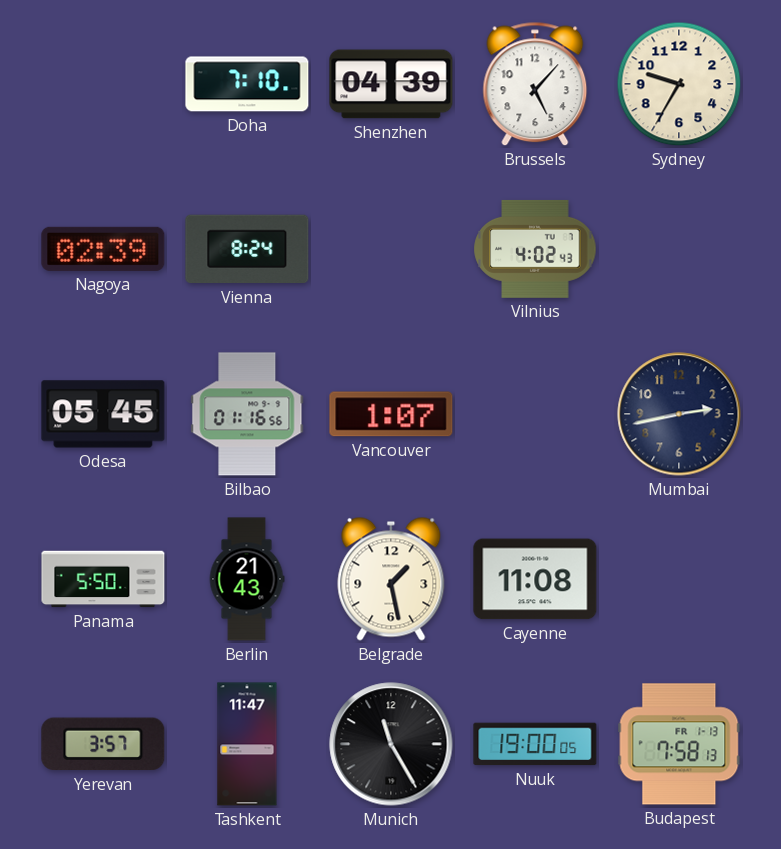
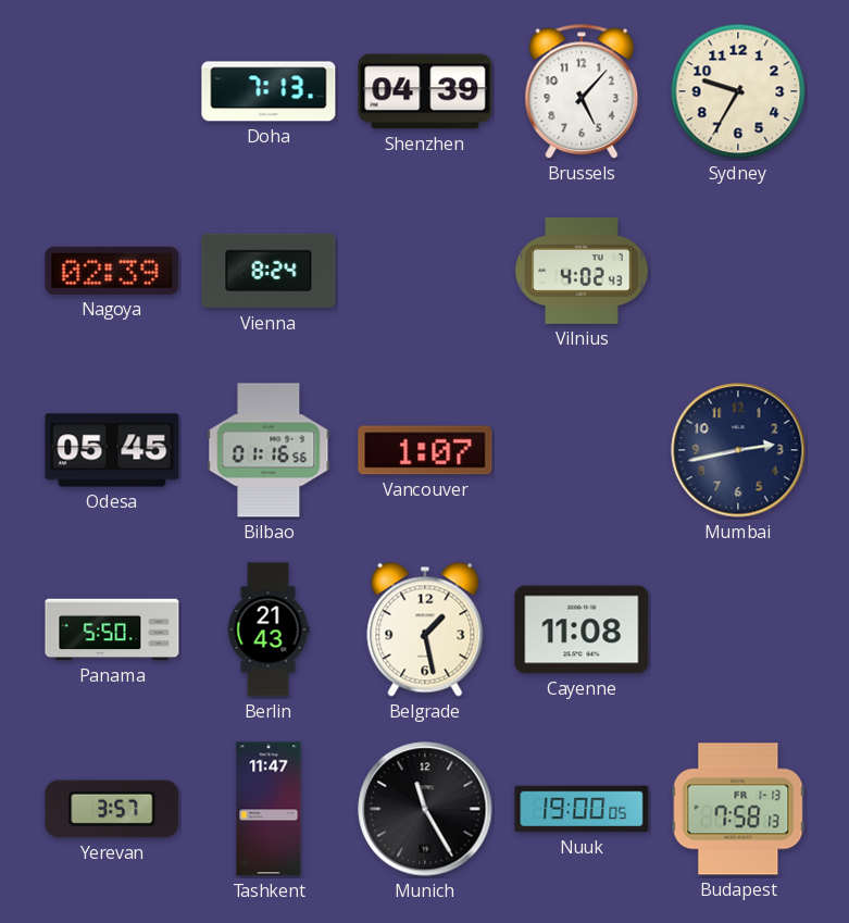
Doha: 7:10 -> 7:13
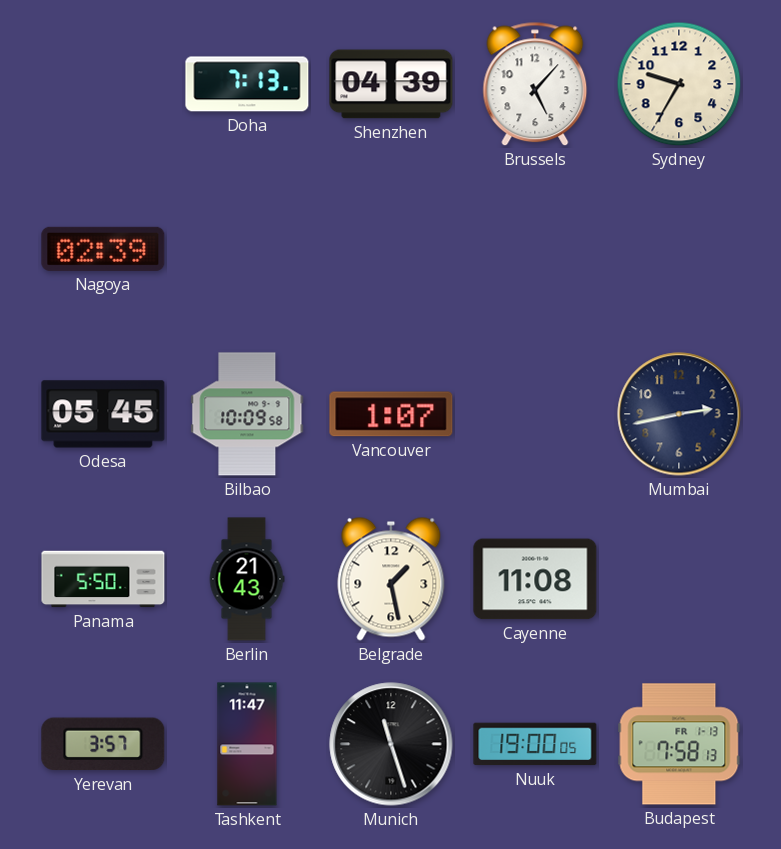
Vienna: 8:24 -> none
Vilnius: 4:02 -> none
Bilbao: 01:16 -> 10:09
Munich: 11:25 -> 11:27
